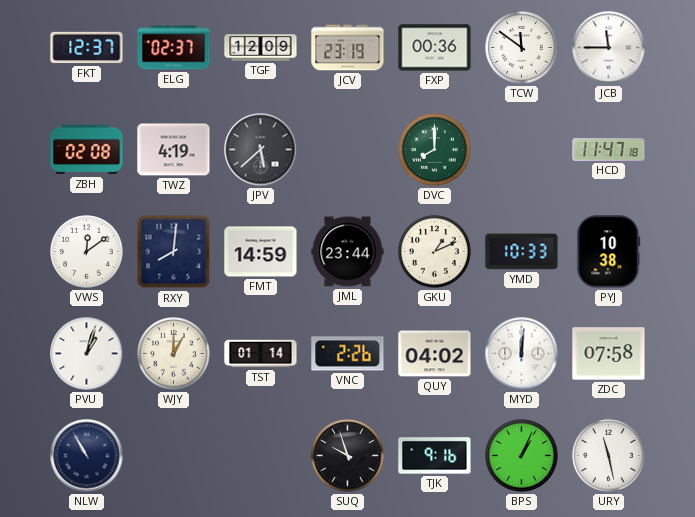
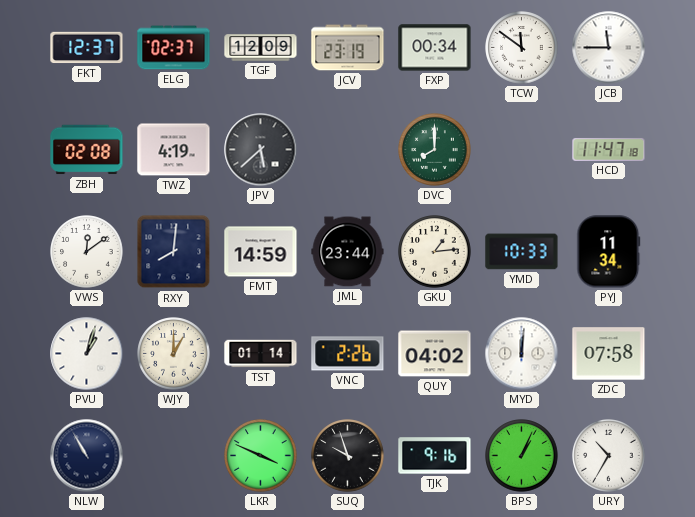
FXP: 00:36 -> 00:34
GKU: 1:11 -> 1:14
PYJ: 10:38 -> 11:34
LKR: none -> 3:49
URY: 11:28 -> 10:35
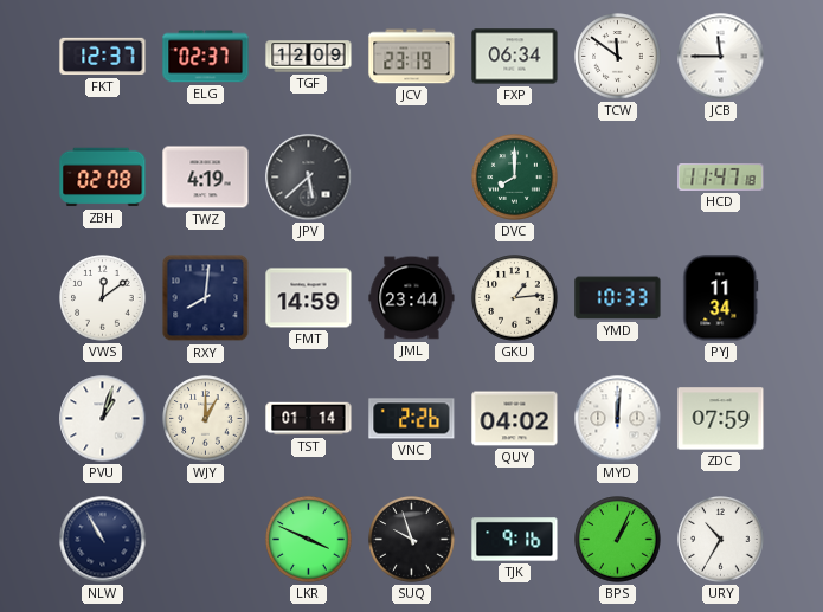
FXP: 00:34 -> 06:34
ZDC: 07:58 -> 07:59
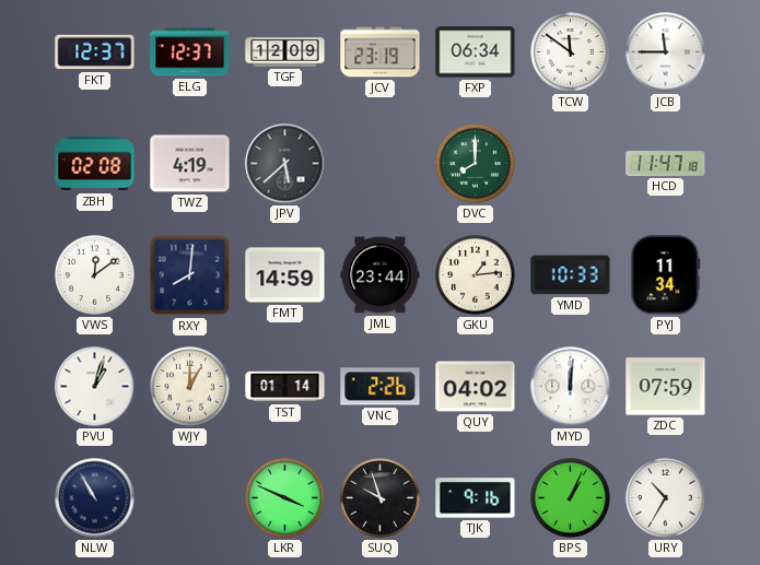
ELG: 02:37 -> 12:37
